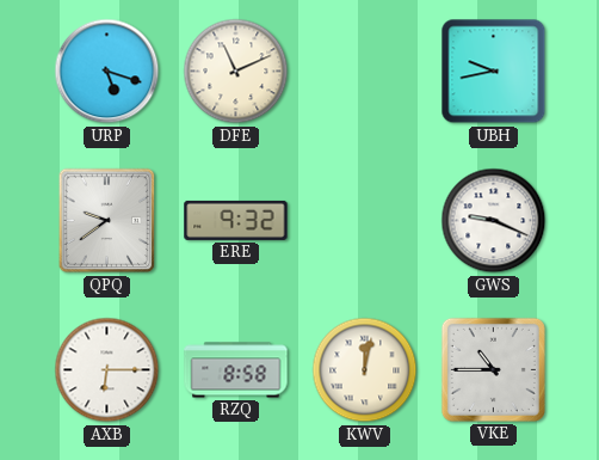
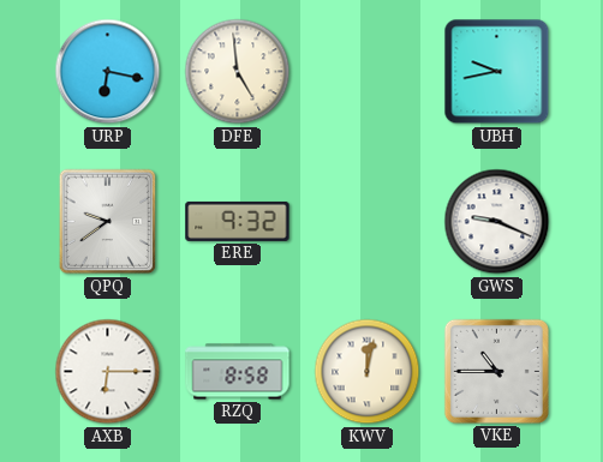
URP: 5:18 -> 6:17
DFE: 11:11 -> 4:59
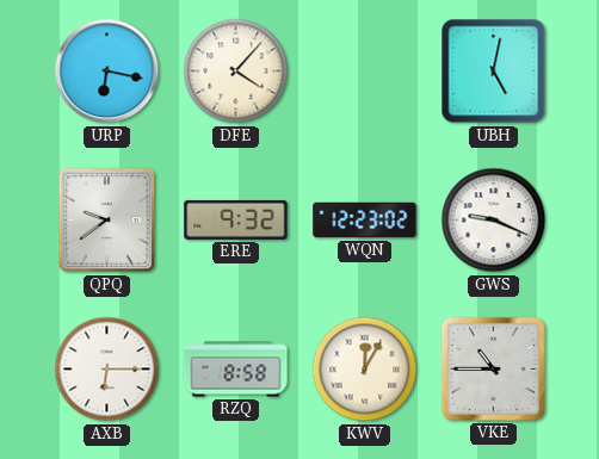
DFE: 4:59 -> 4:07
UBH: 9:43 -> 5:02
WQN: none -> 12:23
KWV: 12:02 -> 12:05
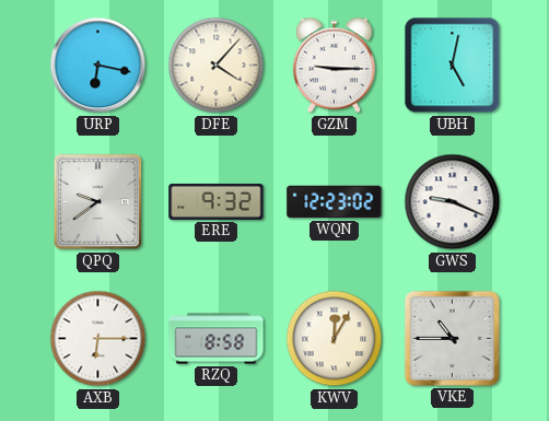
GZM: none -> 9:15
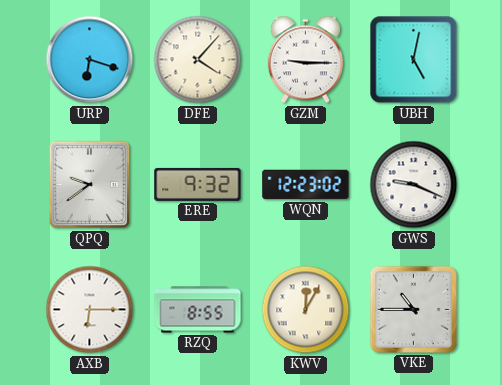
URP: 6:17 -> 6:18
RZQ: 8:58 -> 8:55
